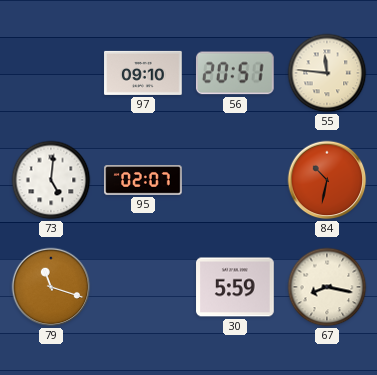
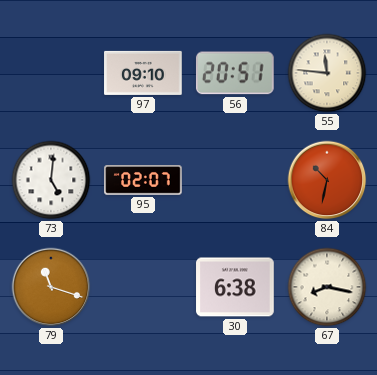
30: 5:59 -> 6:38
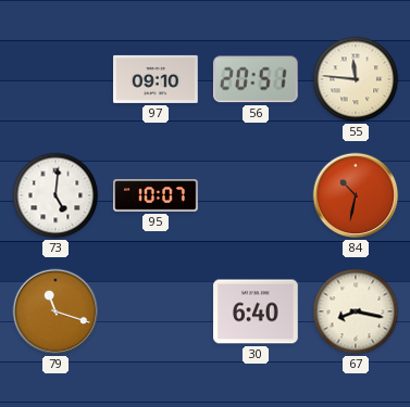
95: 02:07 -> 10:07
30: 6:38 -> 6:40
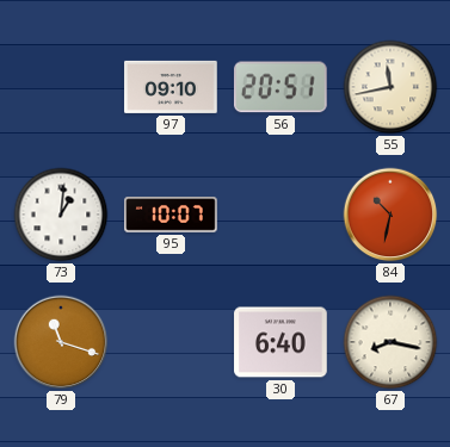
55: 11:46 -> 11:43
73: 5:01 -> 1:01
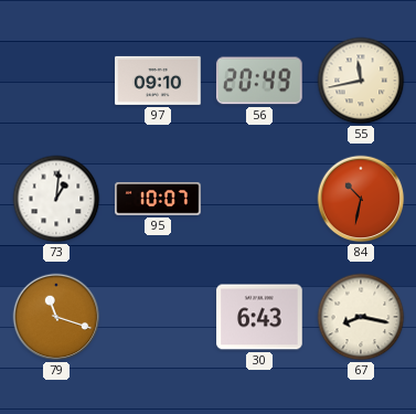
56: 20:51 -> 20:49
30: 6:40 -> 6:43
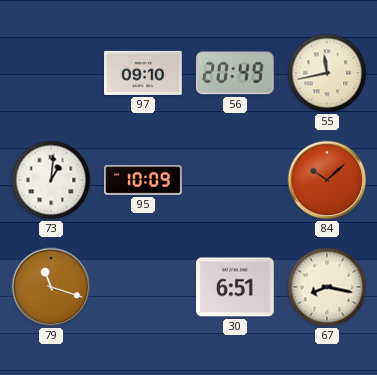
95: 10:07 -> 10:09
84: 10:32 -> 10:08
30: 6:43 -> 6:51
